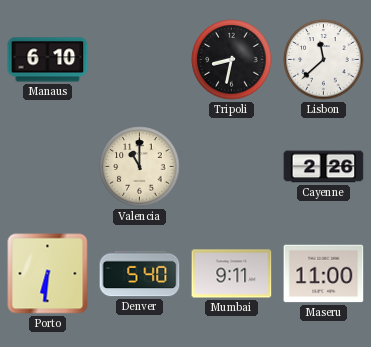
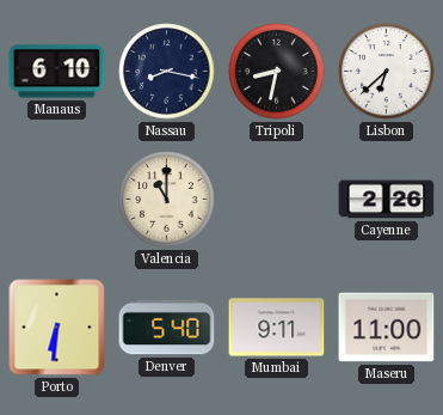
Nassau: none -> 8:17
Lisbon: 11:38 -> 6:38
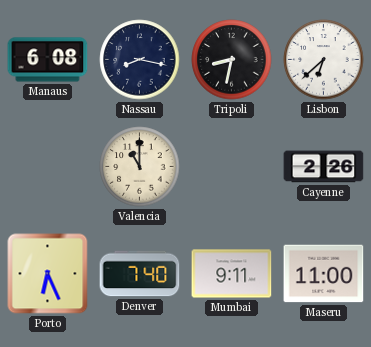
Manaus: 6:10 -> 6:08
Porto: 6:31 -> 6:26
Denver: 5:40 -> 7:40
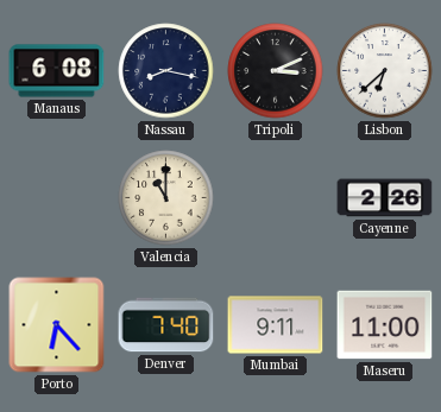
Tripoli: 8:32 -> 3:11
Porto: 6:26 -> 6:23
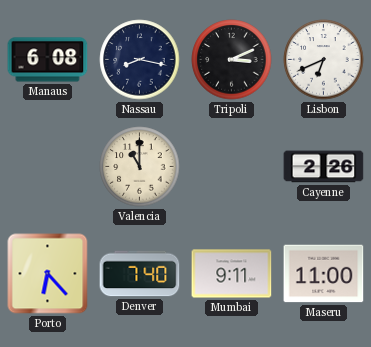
Lisbon: 6:38 -> 6:41
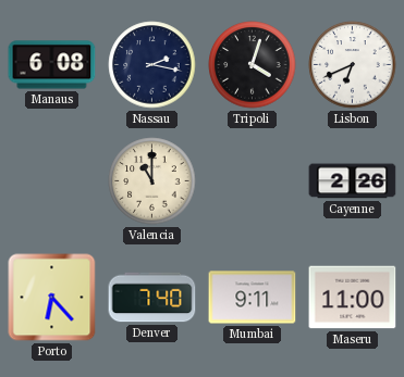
Nassau: 8:17 -> 2:17
Tripoli: 3:11 -> 4:03
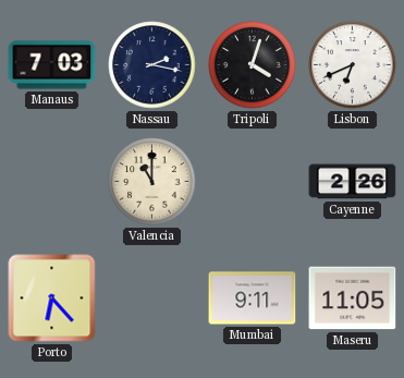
Manaus: 6:08 -> 7:03
Denver: 7:40 -> none
Maseru: 11:00 -> 11:05
